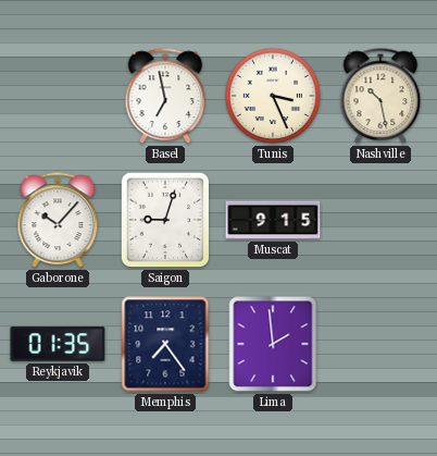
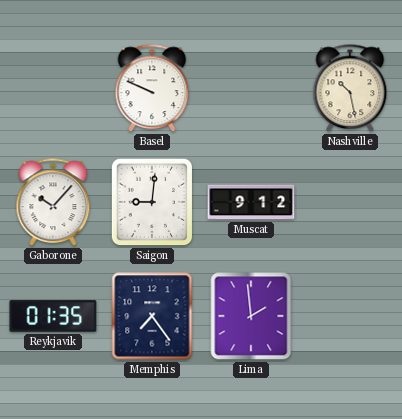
Basel: 6:58 -> 9:49
Tunis: 3:26 -> none
Saigon: 9:03 -> 9:01
Muscat: 9:15 -> 9:12
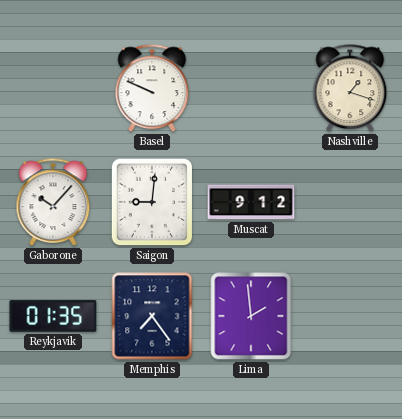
Nashville: 10:28 -> 1:18
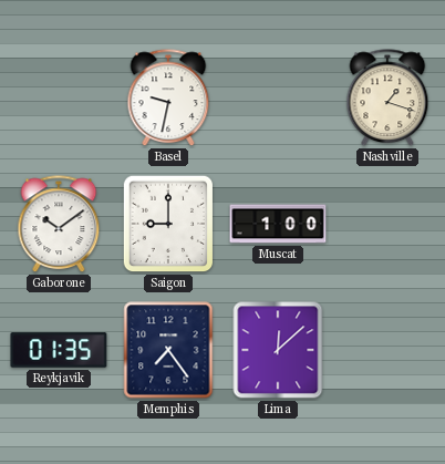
Basel: 9:49 -> 9:32
Gaborone: 10:07 -> 10:09
Saigon: 9:01 -> 9:00
Muscat: 9:12 -> 1:00
Lima: 1:59 -> 12:08
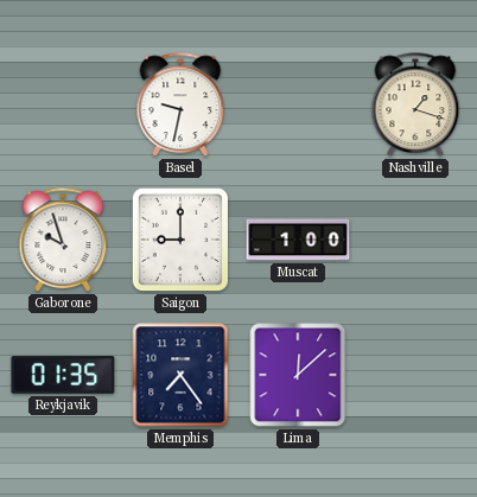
Gaborone: 10:09 -> 9:57
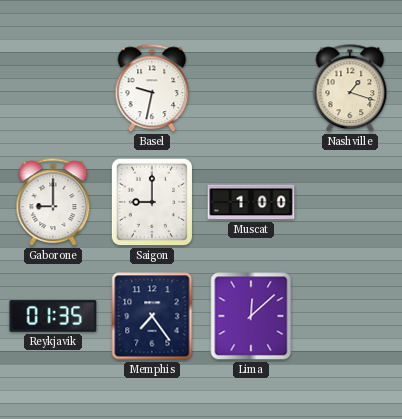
Gaborone: 9:57 -> 9:00
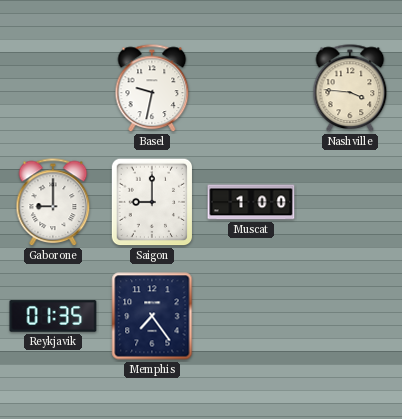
Nashville: 1:18 -> 3:46
Lima: 12:08 -> none
